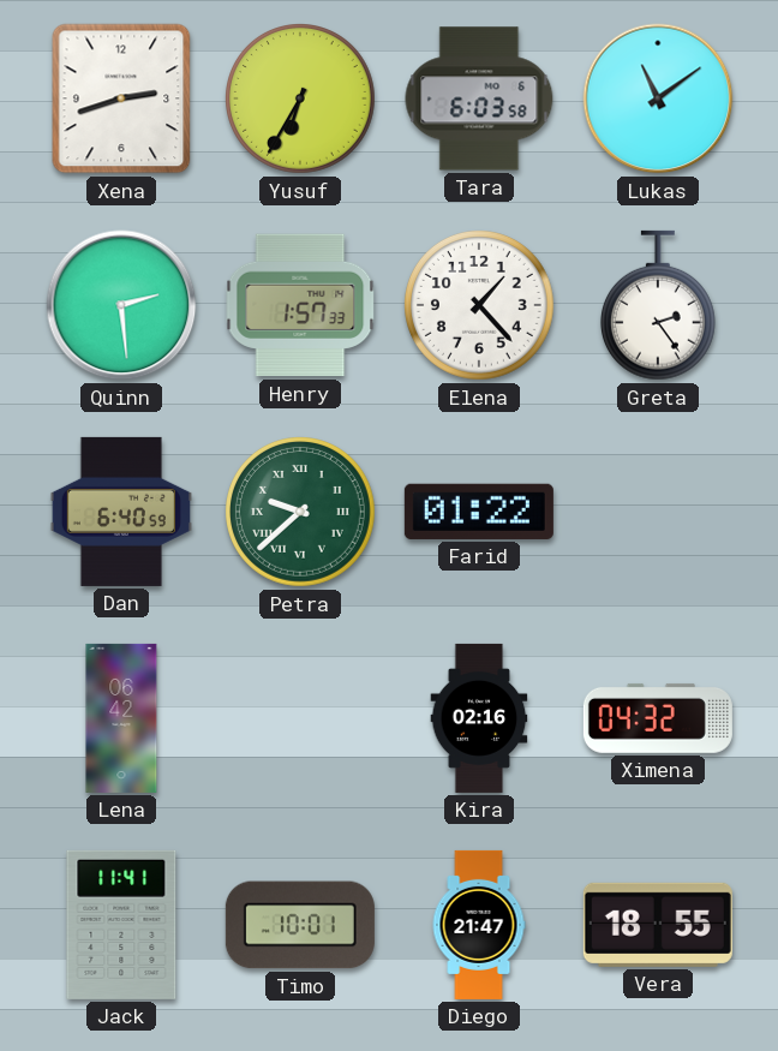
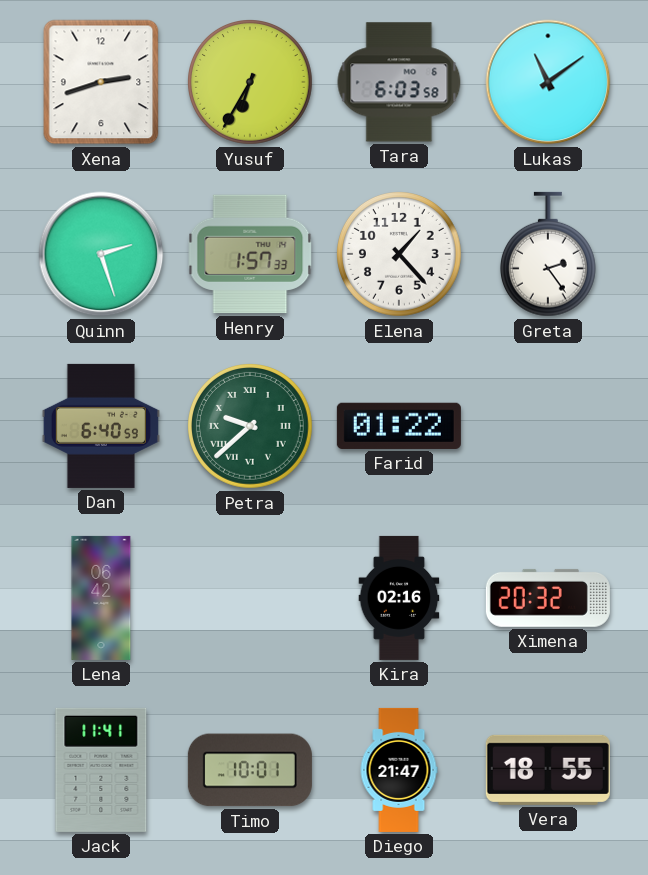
Quinn: 2:29 -> 2:27
Ximena: 04:32 -> 20:32
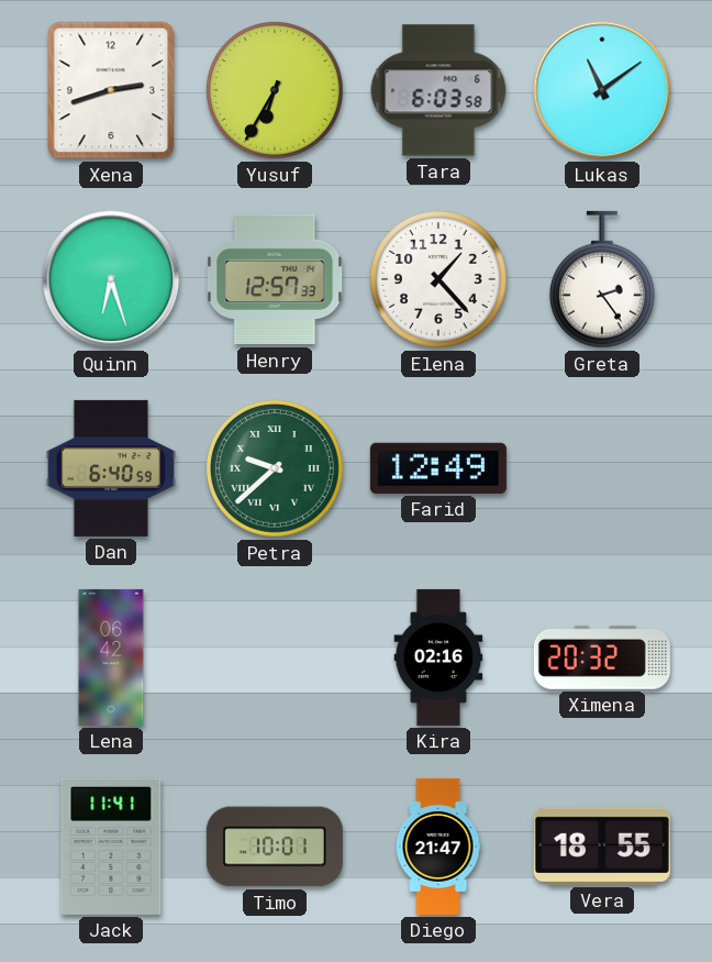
Quinn: 2:27 -> 6:27
Henry: 1:57 -> 12:57
Farid: 01:22 -> 12:49
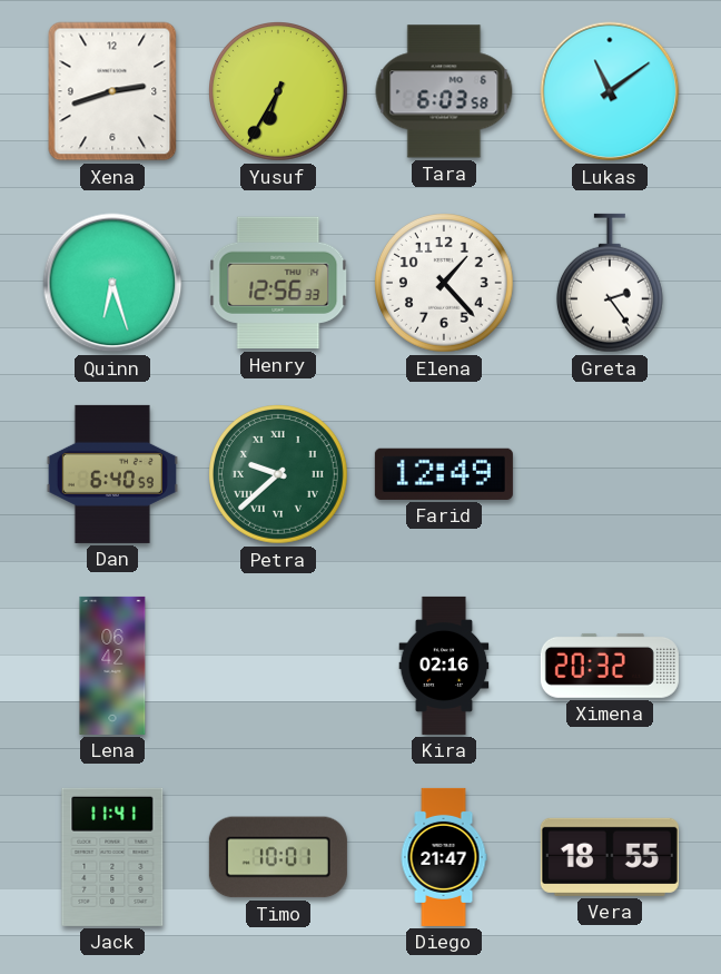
Henry: 12:57 -> 12:56
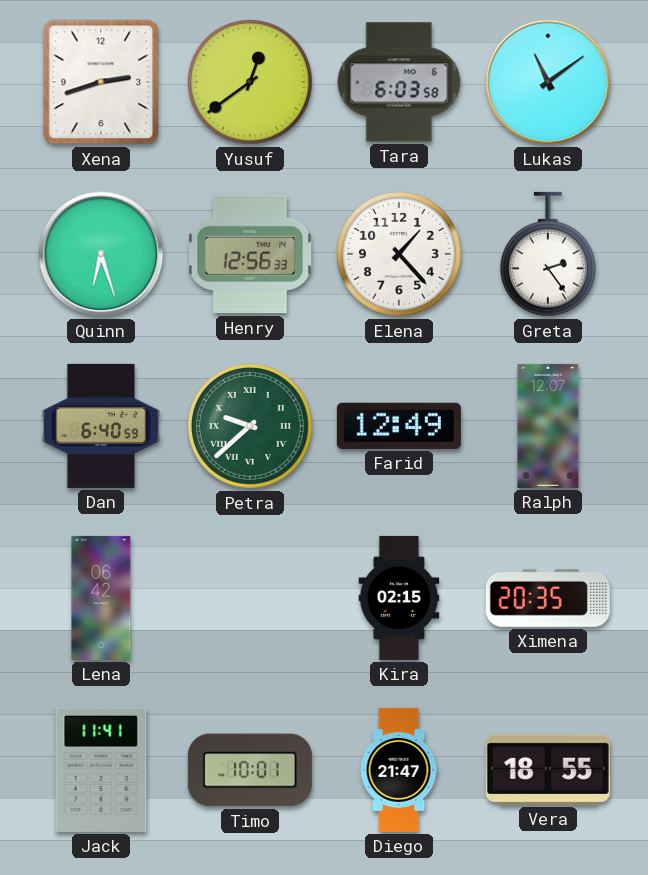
Yusuf: 6:35 -> 12:39
Ralph: none -> 12:07
Kira: 02:16 -> 02:15
Ximena: 20:32 -> 20:35
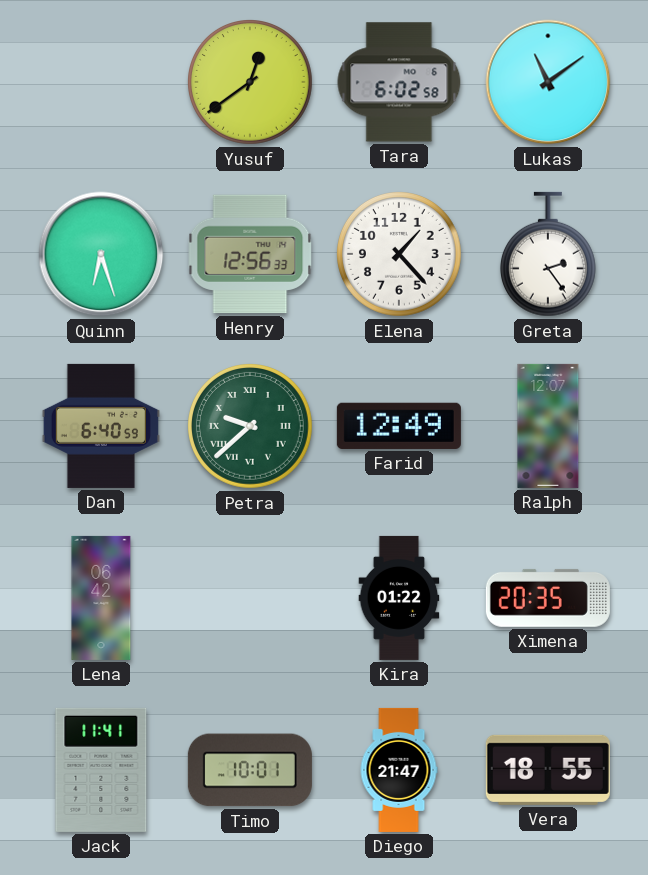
Xena: 2:42 -> none
Tara: 6:03 -> 6:02
Kira: 02:15 -> 01:22
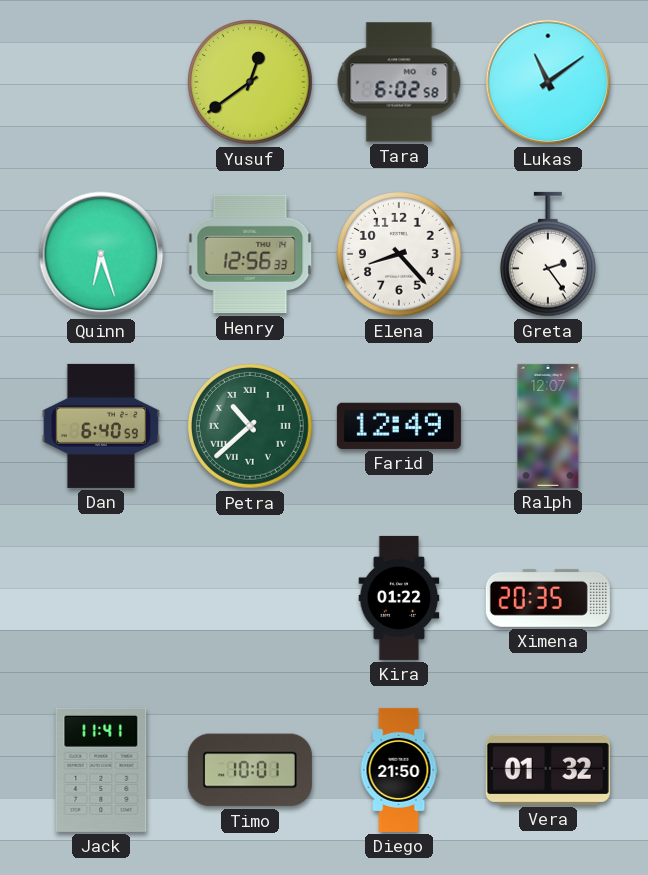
Elena: 1:23 -> 8:23
Petra: 9:38 -> 10:38
Lena: 06:42 -> none
Diego: 21:47 -> 21:50
Vera: 18:55 -> 01:32
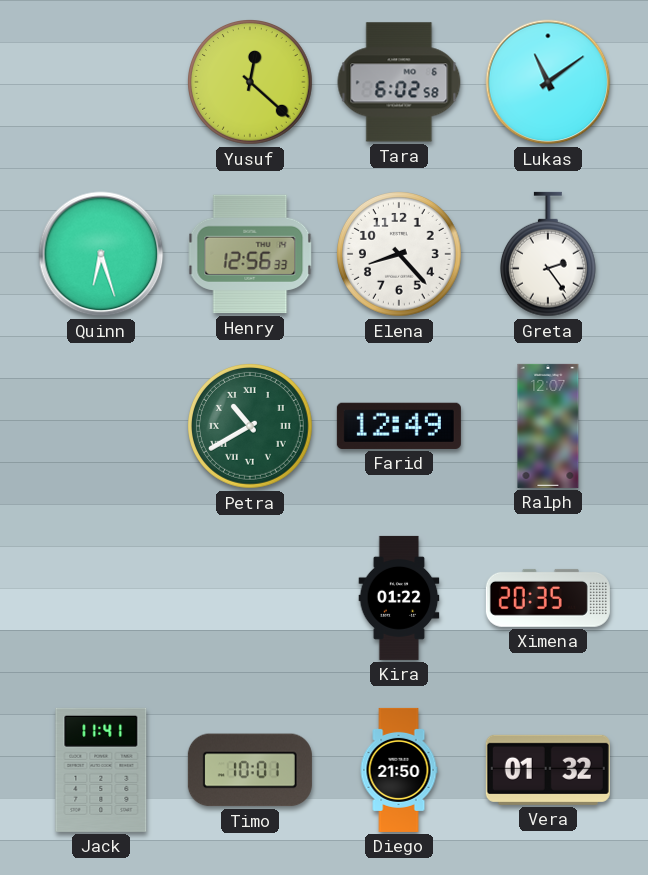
Yusuf: 12:39 -> 12:22
Dan: 6:40 -> none
Petra: 10:38 -> 10:40
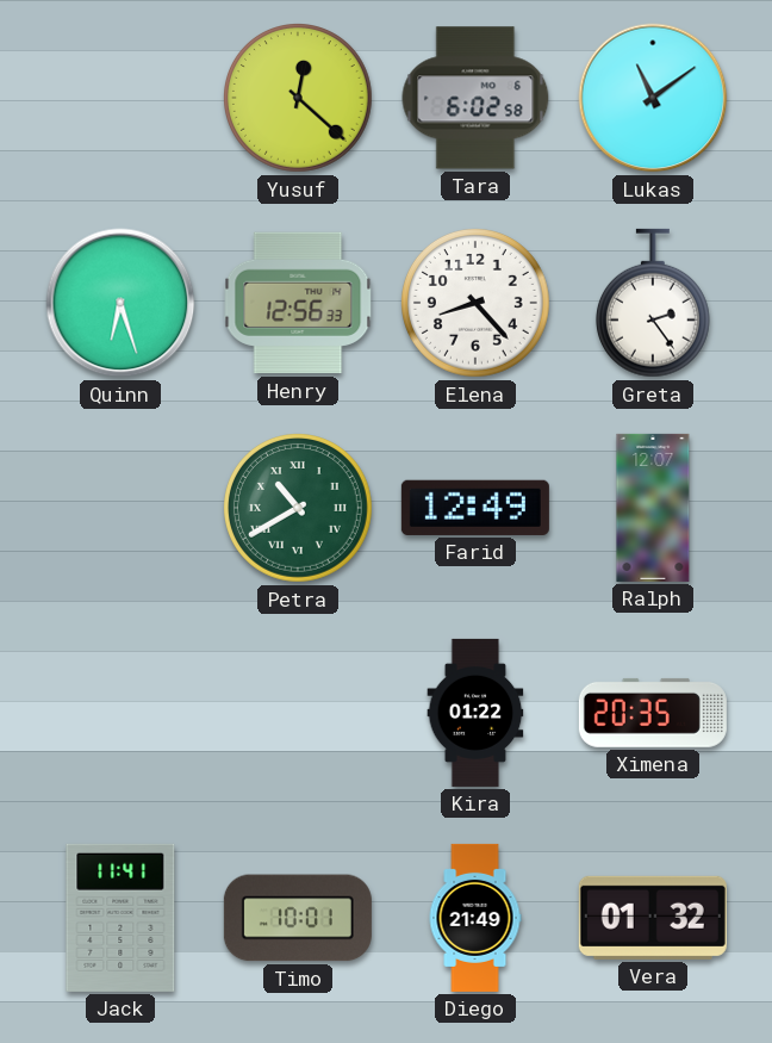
Diego: 21:50 -> 21:49
